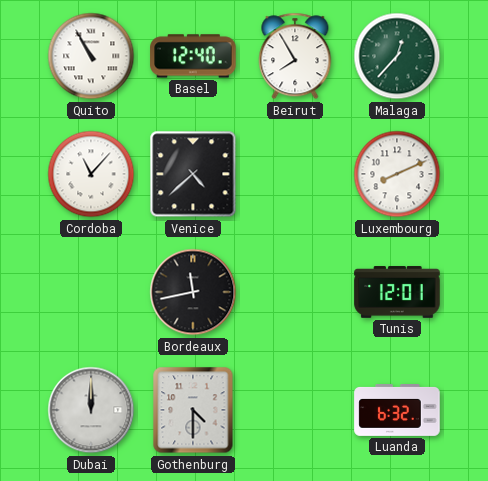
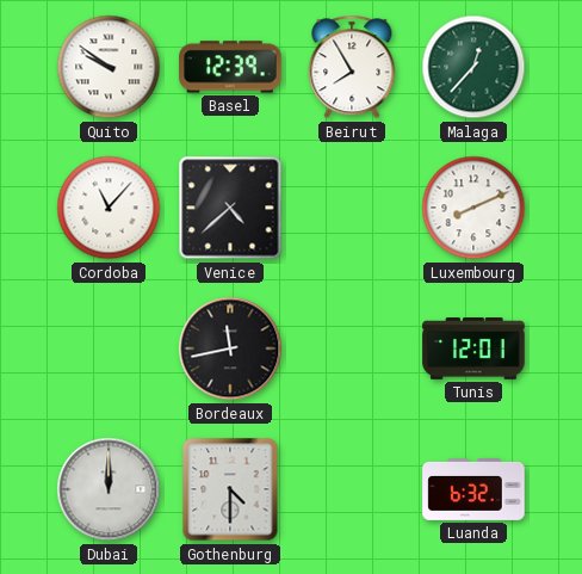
Quito: 10:55 -> 9:51
Basel: 12:40 -> 12:39
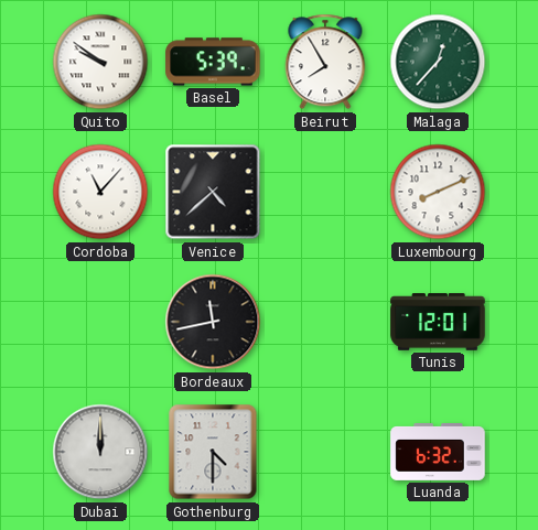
Basel: 12:39 -> 5:39
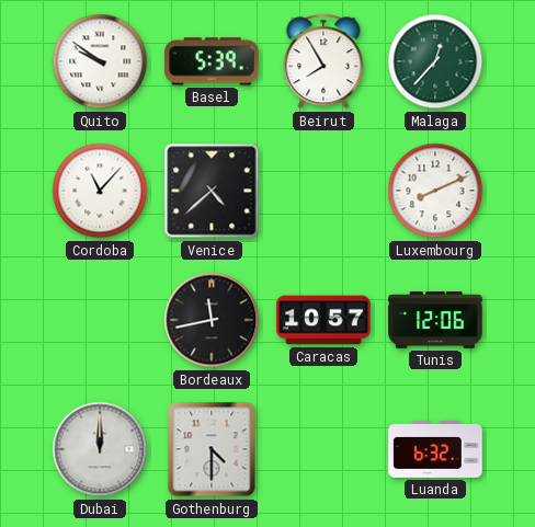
Caracas: none -> 10:57
Tunis: 12:01 -> 12:06
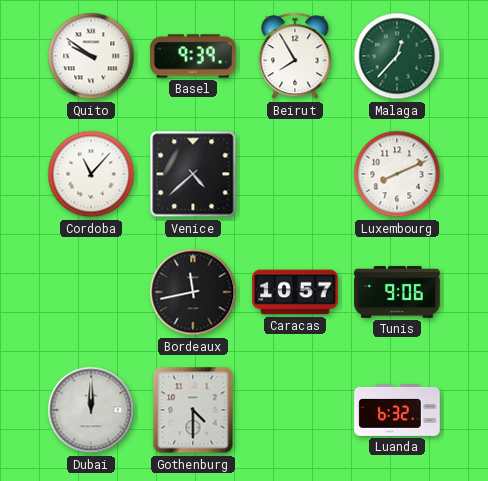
Basel: 5:39 -> 9:39
Tunis: 12:06 -> 9:06
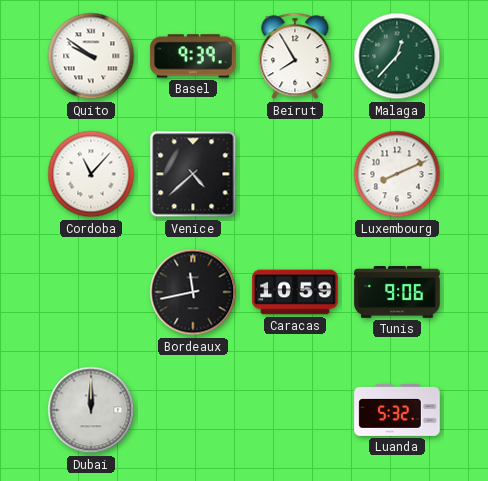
Caracas: 10:57 -> 10:59
Gothenburg: 4:30 -> none
Luanda: 6:32 -> 5:32
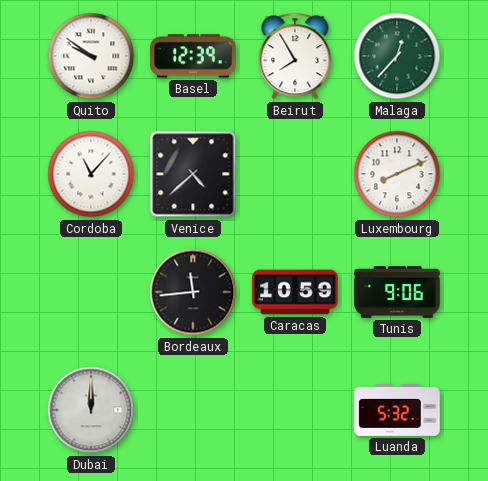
Basel: 9:39 -> 12:39
Bordeaux: 11:43 -> 11:44
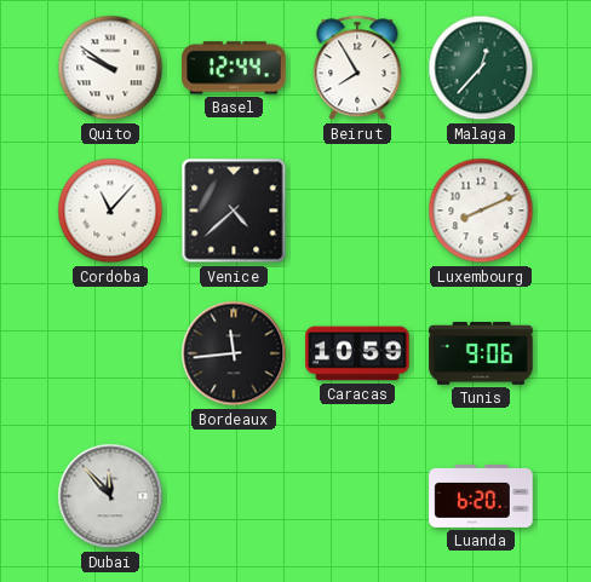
Basel: 12:39 -> 12:44
Dubai: 12:00 -> 11:53
Luanda: 5:32 -> 6:20
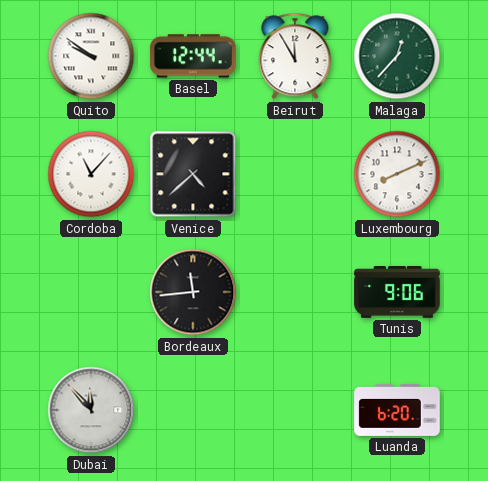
Beirut: 7:55 -> 11:55
Caracas: 10:59 -> none
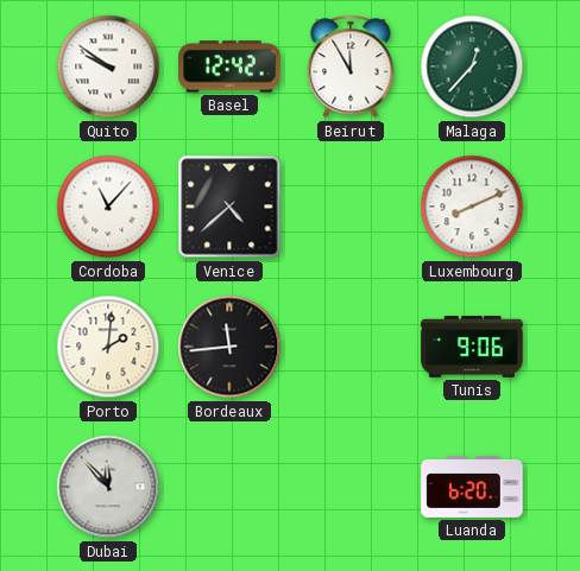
Basel: 12:44 -> 12:42
Porto: none -> 2:01
